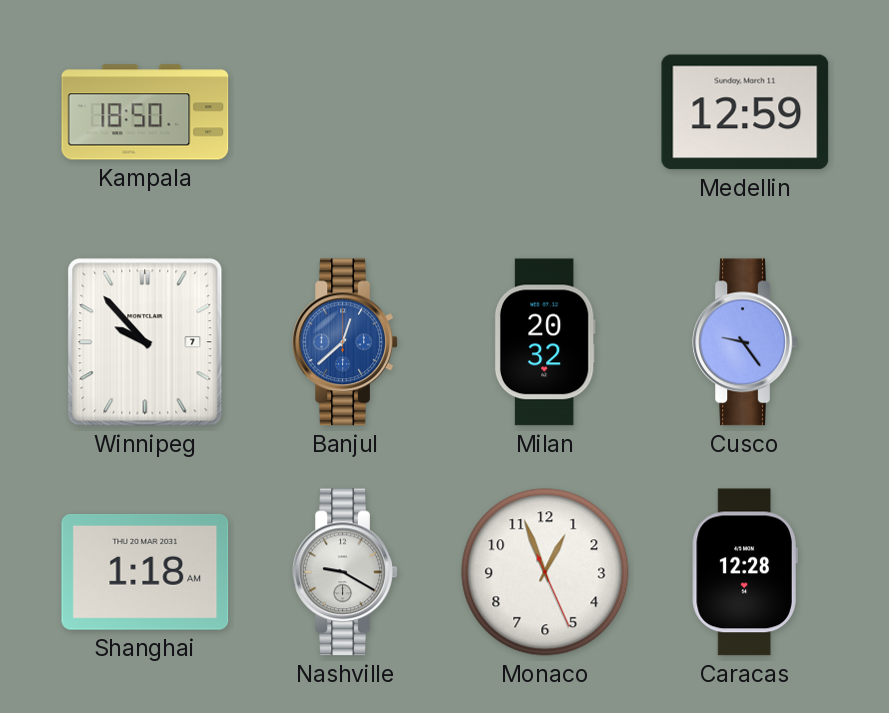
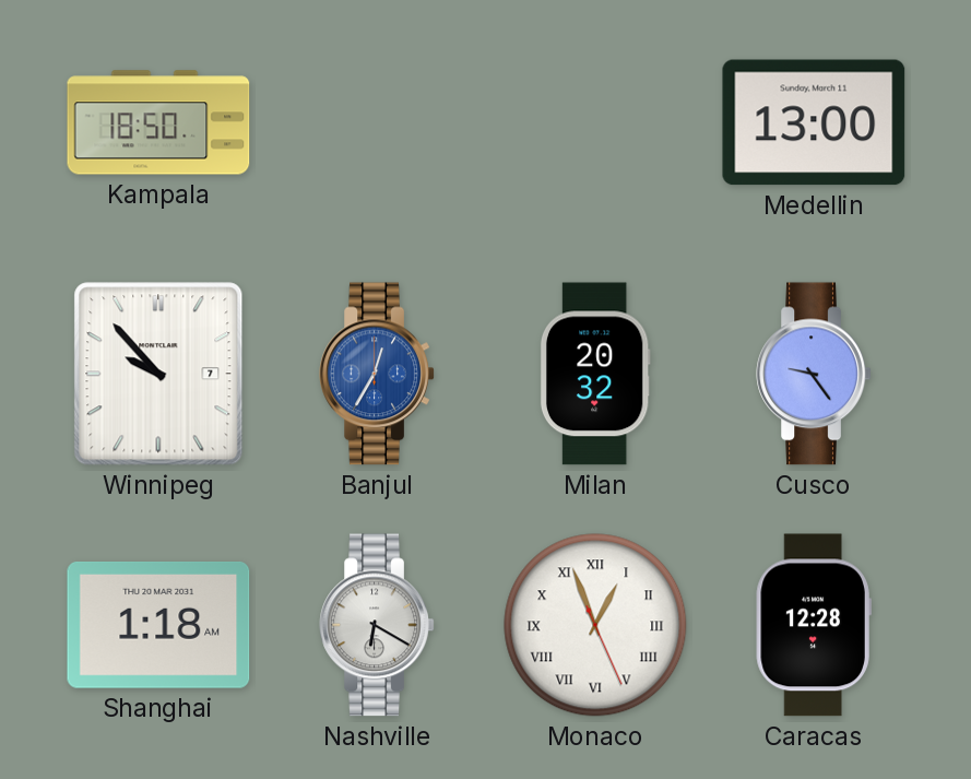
Medellin: 12:59 -> 13:00
Banjul: 12:38 -> 12:35
Nashville: 9:20 -> 6:20
Monaco numerals: Arabic -> Roman
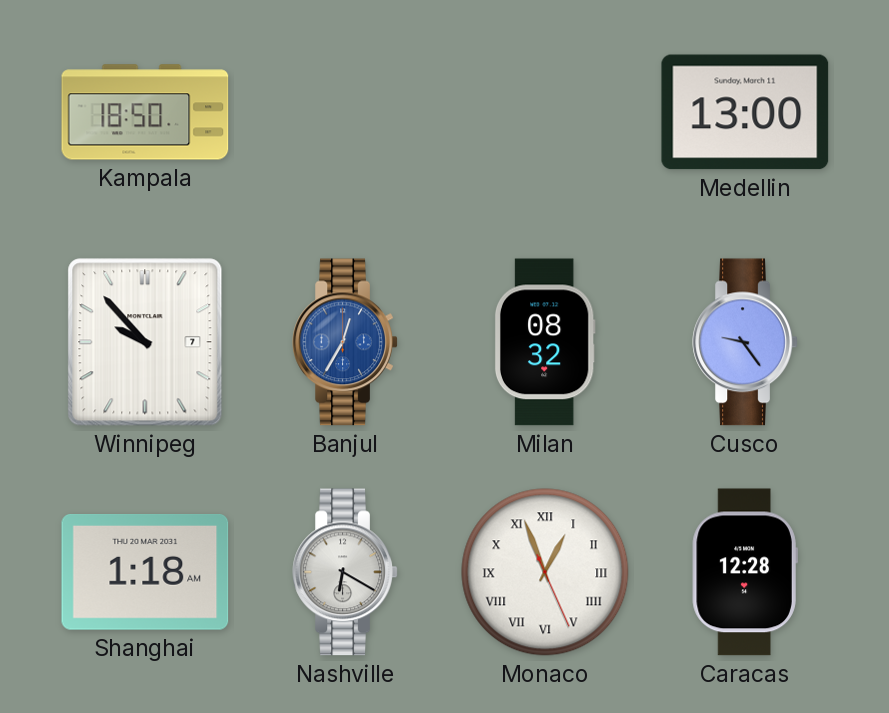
Milan: 20:32 -> 08:32
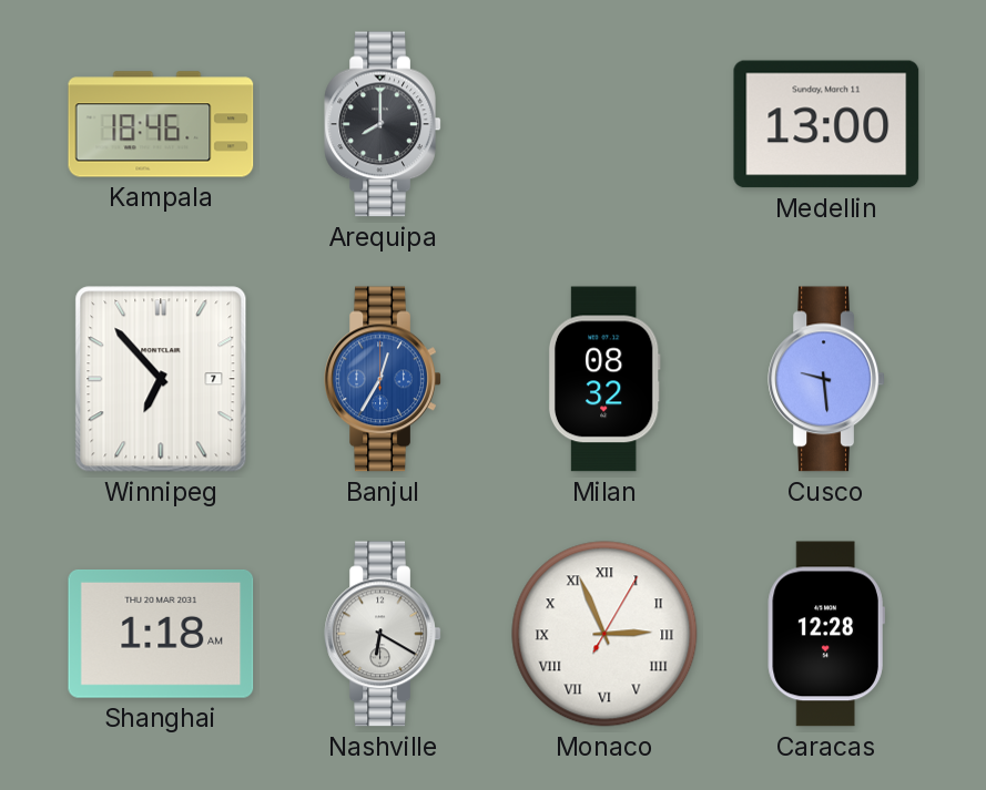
Kampala: 18:50 -> 18:46
Arequipa: none -> 8:00
Winnipeg: 9:53 -> 6:53
Cusco: 9:24 -> 9:29
Monaco: 12:56 -> 2:56
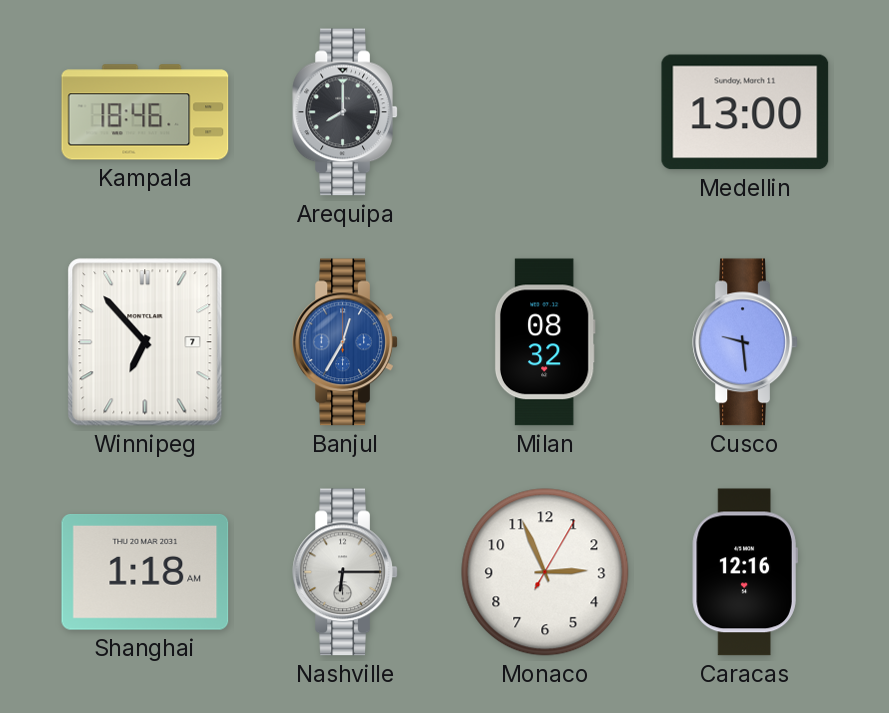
Nashville: 6:20 -> 6:15
Monaco numerals: Roman -> Arabic
Caracas: 12:28 -> 12:16
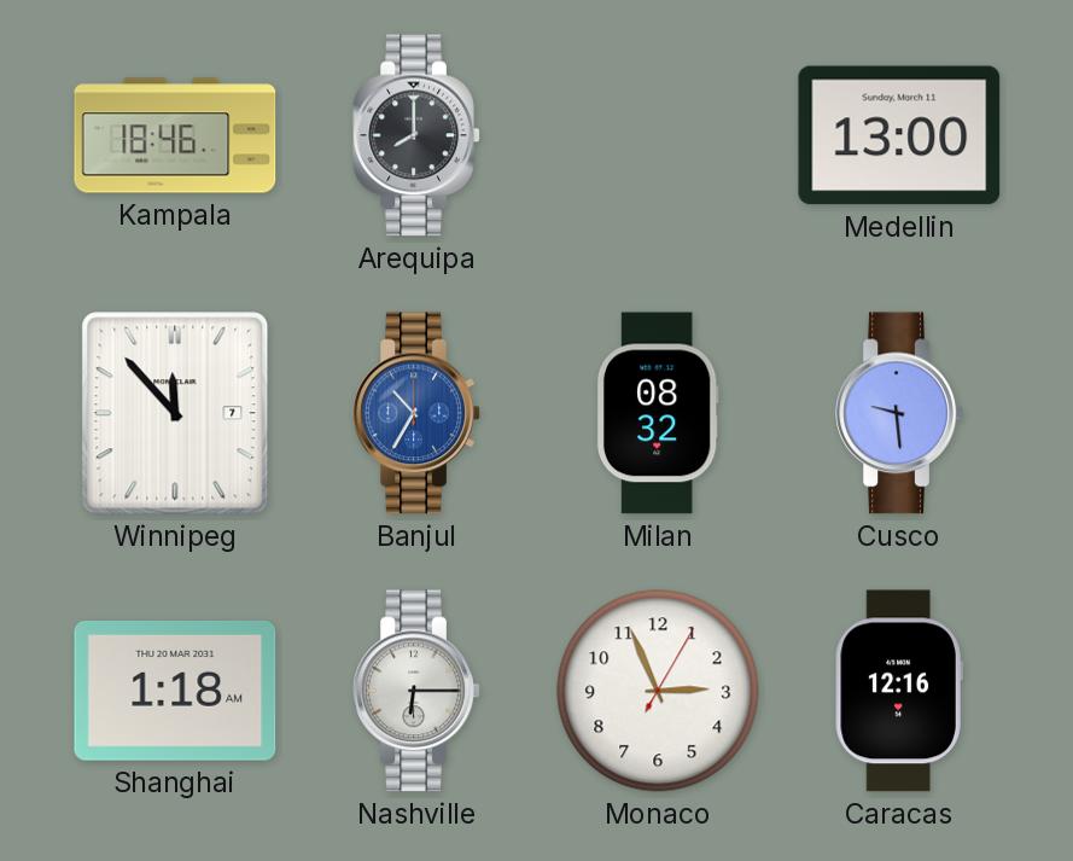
Winnipeg: 6:53 -> 11:53
Banjul: 12:35 -> 10:35
